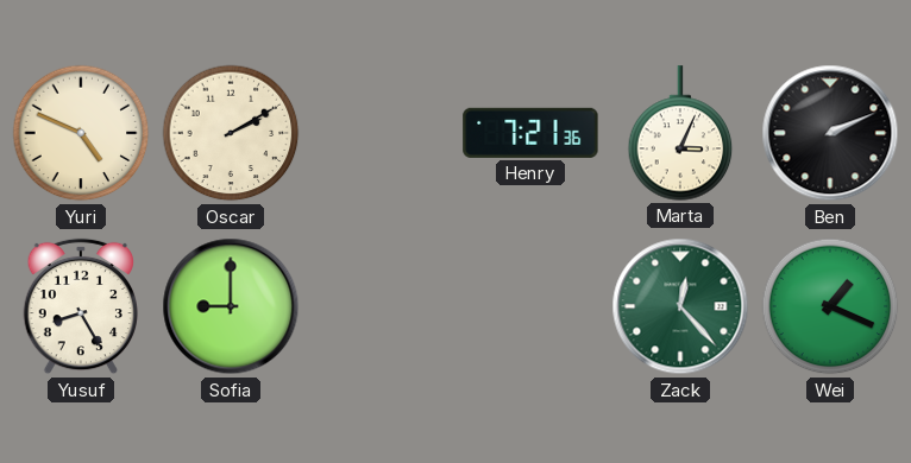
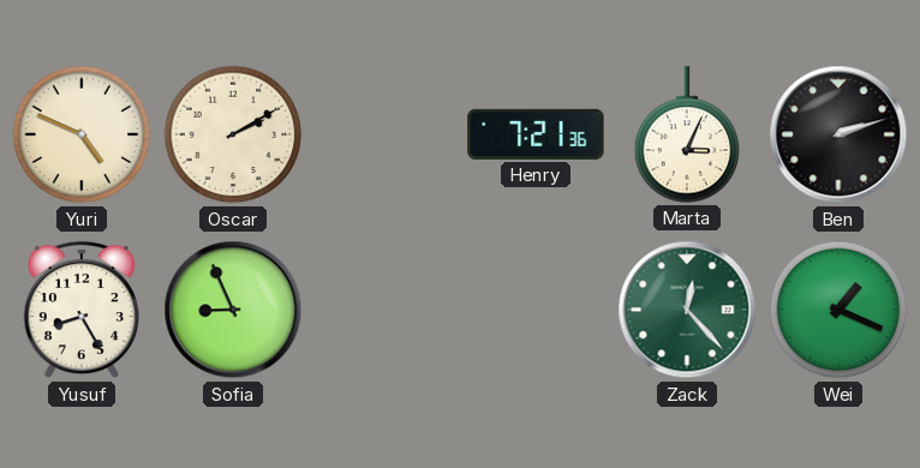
Ben: 2:11 -> 2:12
Sofia: 9:00 -> 8:56
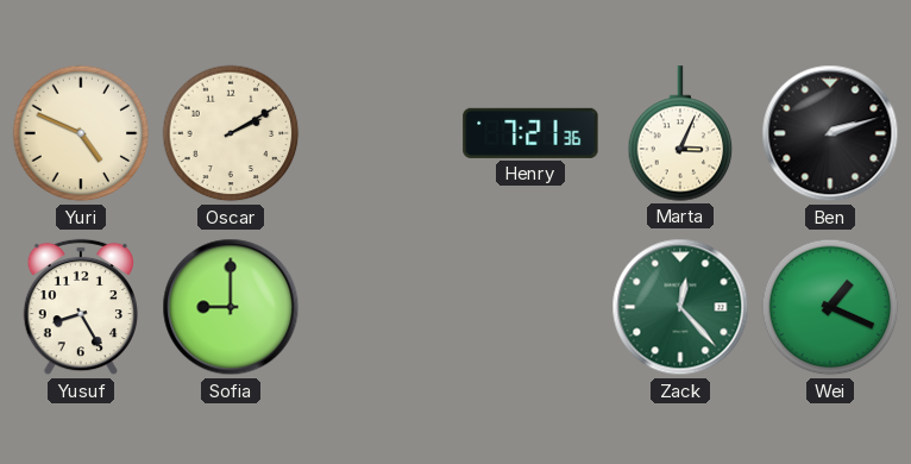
Sofia: 8:56 -> 9:00
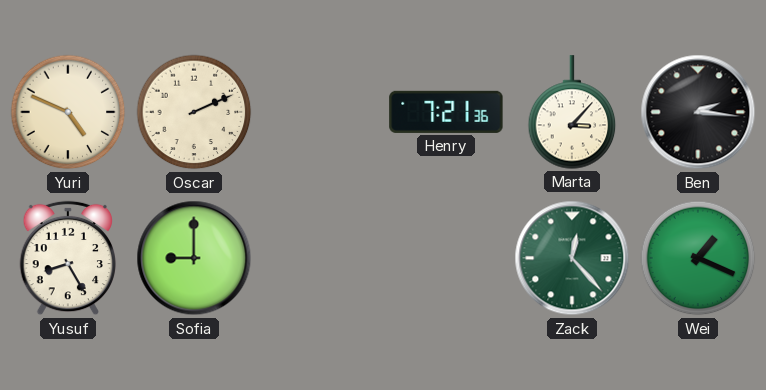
Oscar: 2:10 -> 2:11
Marta: 3:04 -> 3:07
Ben: 2:12 -> 2:16
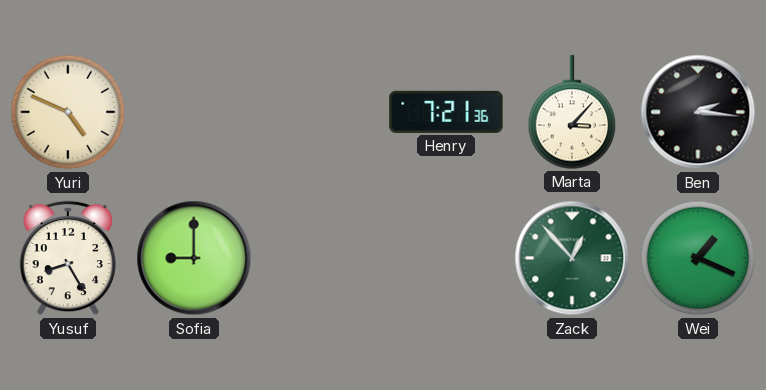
Oscar: 2:11 -> none
Zack: 12:23 -> 12:53
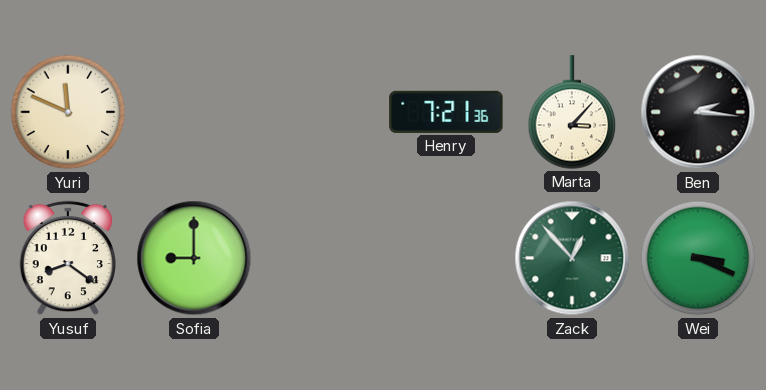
Yuri: 4:49 -> 11:49
Yusuf: 8:25 -> 8:21
Wei: 1:19 -> 3:19
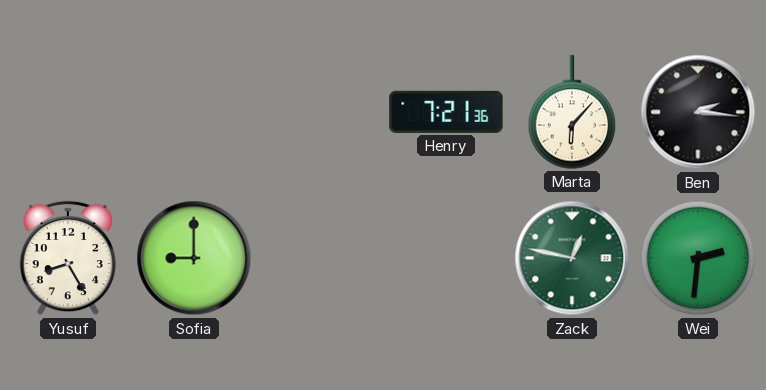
Yuri: 11:49 -> none
Marta: 3:07 -> 6:07
Yusuf: 8:21 -> 8:25
Zack: 12:53 -> 12:47
Wei: 3:19 -> 2:31
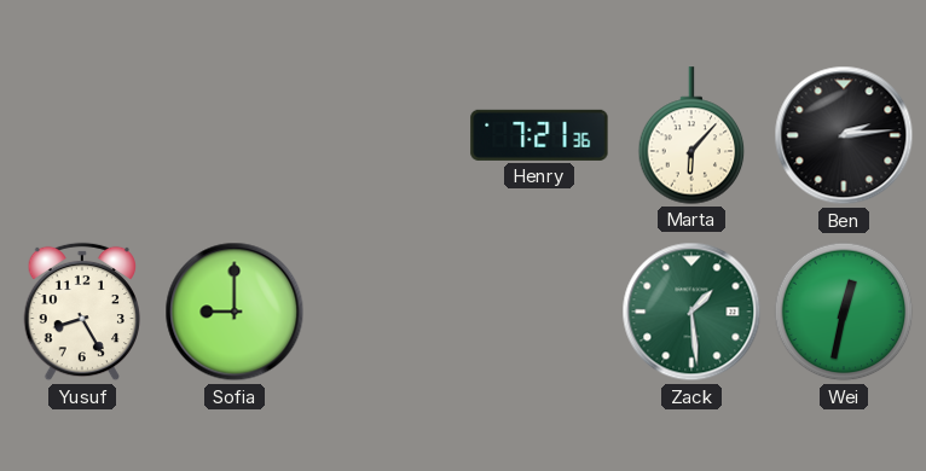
Ben: 2:16 -> 2:14
Zack: 12:47 -> 1:29
Wei: 2:31 -> 12:32
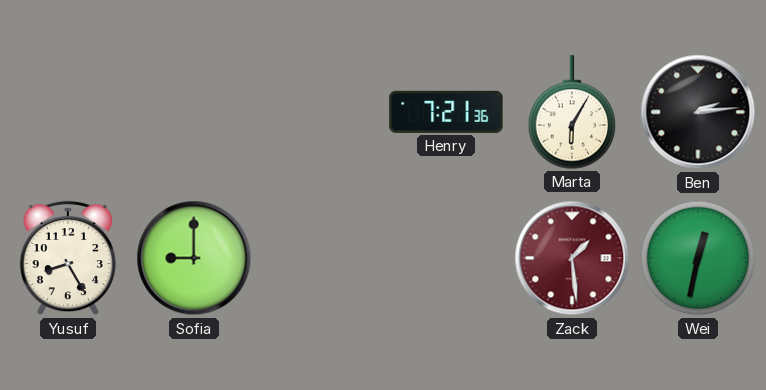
Marta: 6:07 -> 6:05
Zack dial: green -> burgundy
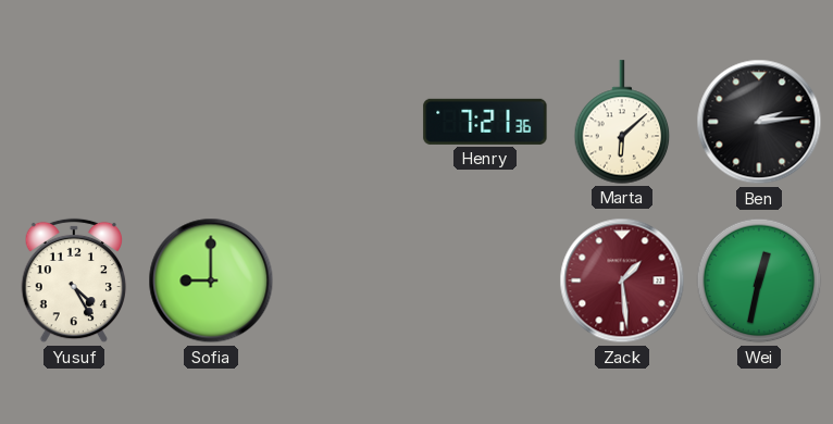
Marta: 6:05 -> 6:08
Yusuf: 8:25 -> 4:25
